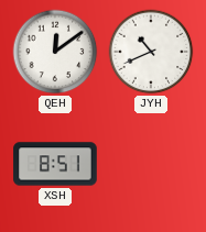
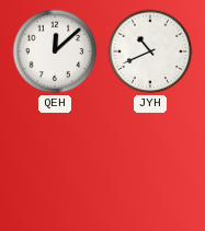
QEH: 12:09 -> 12:08
XSH: 8:51 -> none
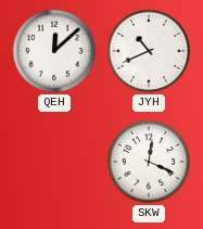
SKW: none -> 12:19
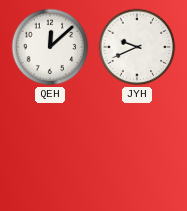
JYH: 10:41 -> 9:41
SKW: 12:19 -> none
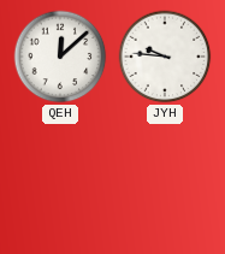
JYH: 9:41 -> 9:46
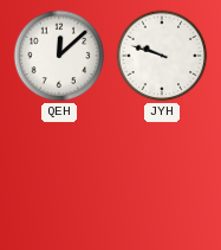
JYH: 9:46 -> 9:48
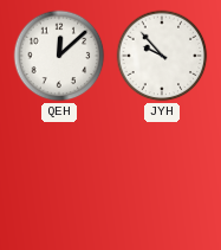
JYH: 9:48 -> 9:53
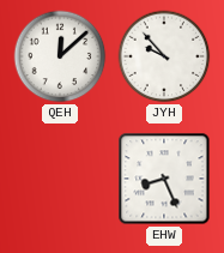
EHW: none -> 8:26
